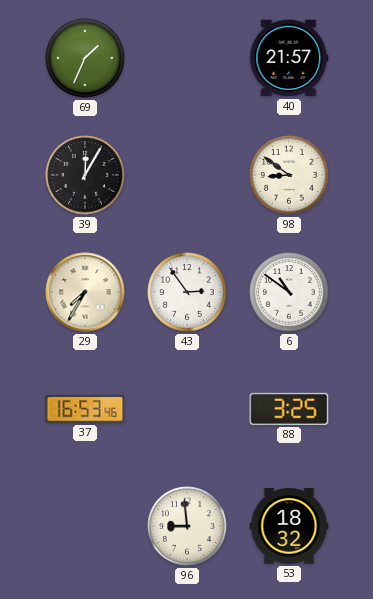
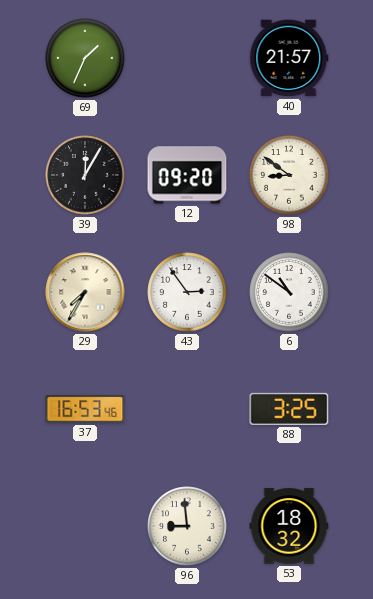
12: none -> 09:20
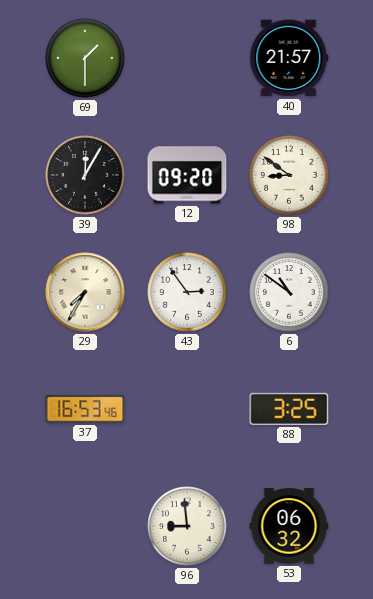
69: 1:34 -> 1:30
53: 18:32 -> 06:32
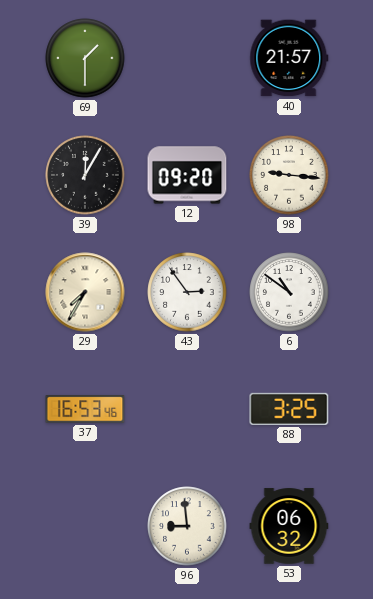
98: 8:51 -> 9:16
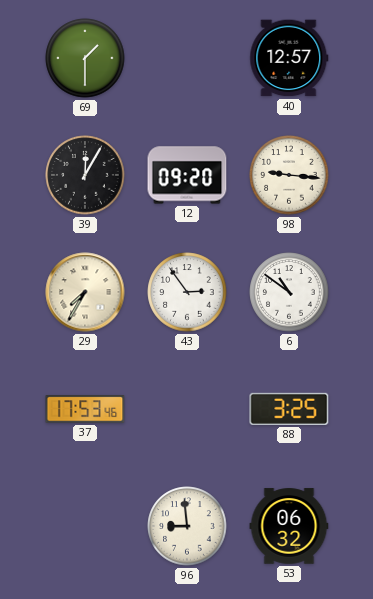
40: 21:57 -> 12:57
37: 16:53 -> 17:53
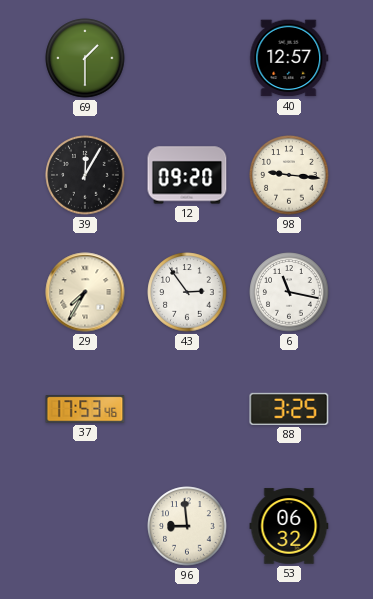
6: 10:51 -> 11:17
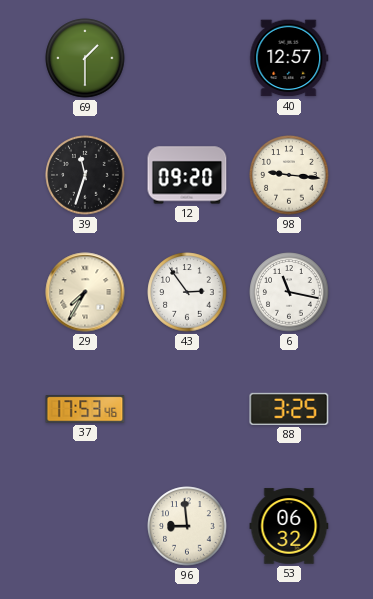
39: 12:05 -> 11:33
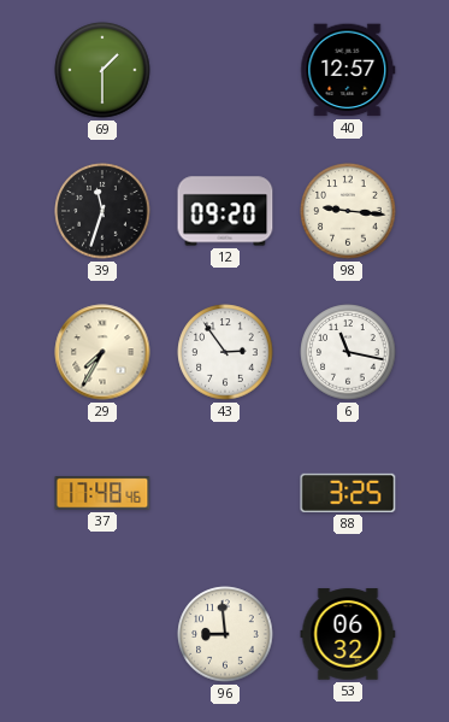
37: 17:53 -> 17:48
